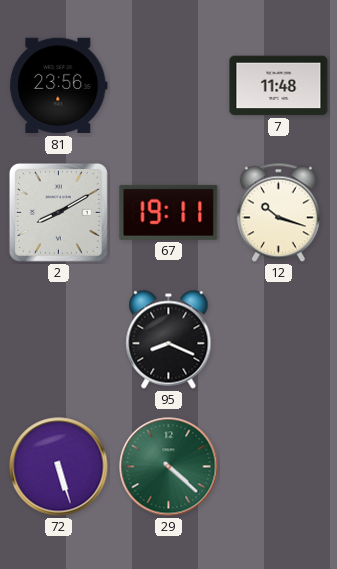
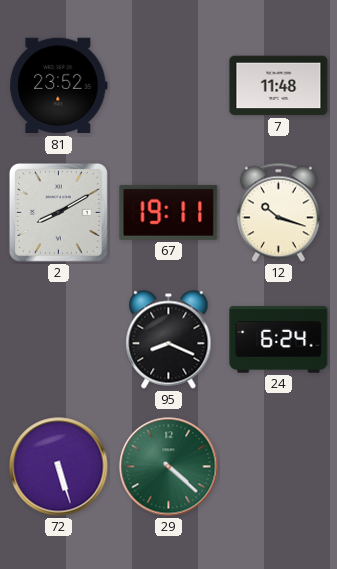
81: 23:56 -> 23:52
24: none -> 6:24
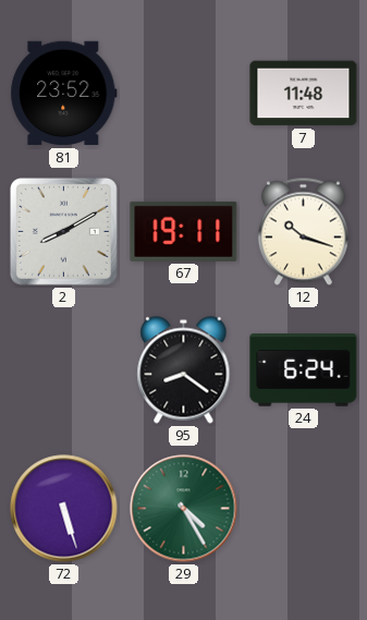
95: 8:19 -> 8:21
29: 4:22 -> 4:25
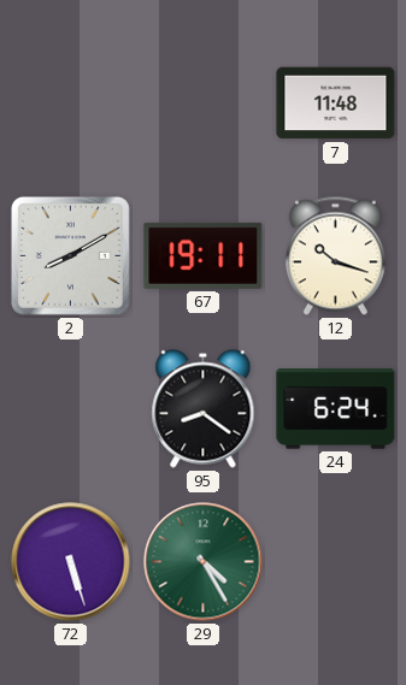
81: 23:52 -> none
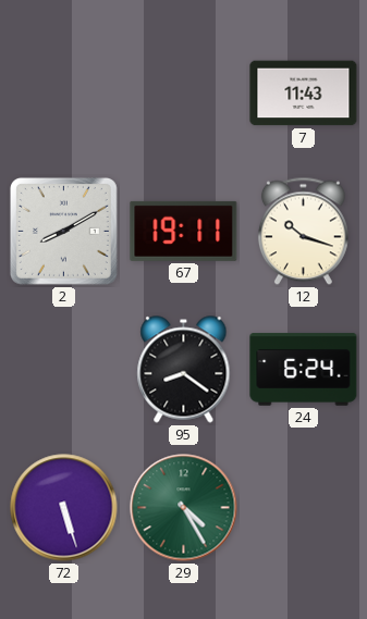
7: 11:48 -> 11:43
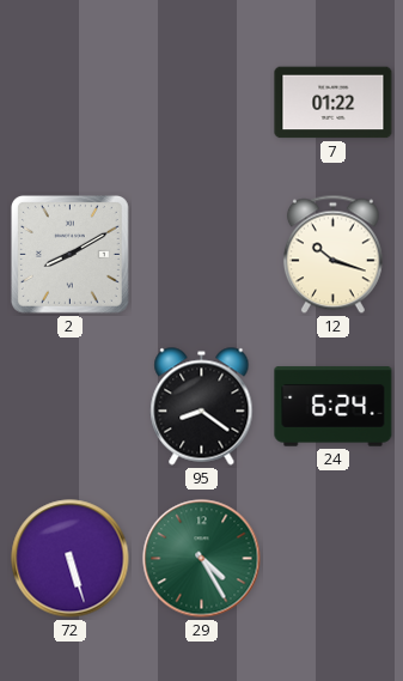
7: 11:43 -> 01:22
67: 19:11 -> none
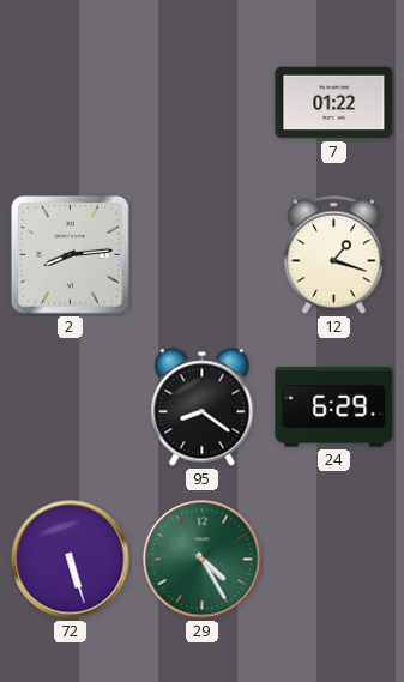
2: 8:10 -> 8:14
12: 10:18 -> 1:18
24: 6:24 -> 6:29
